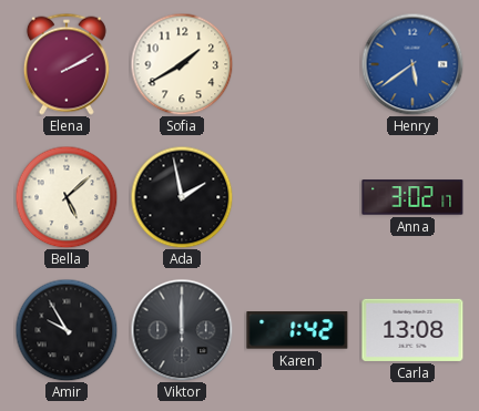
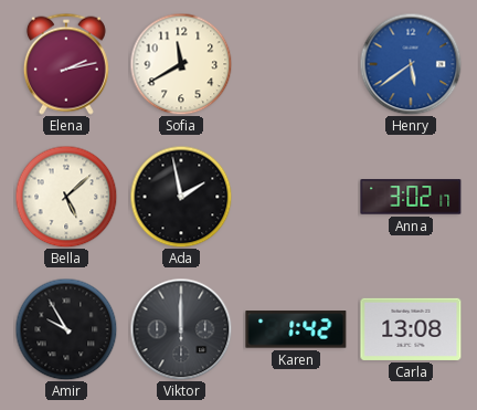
Elena: 2:10 -> 2:13
Sofia: 1:40 -> 11:40
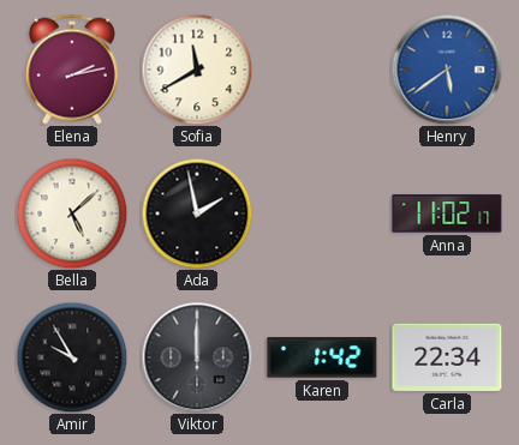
Anna: 3:02 -> 11:02
Carla: 13:08 -> 22:34
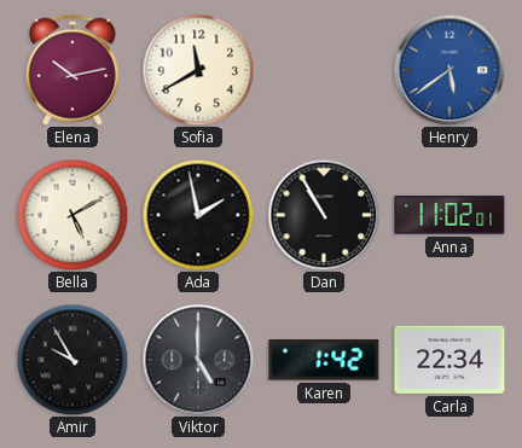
Elena: 2:13 -> 10:13
Bella: 5:08 -> 5:10
Dan: none -> 10:55
Anna: 11:02:17 -> 11:02:01
Viktor: 12:00 -> 5:00
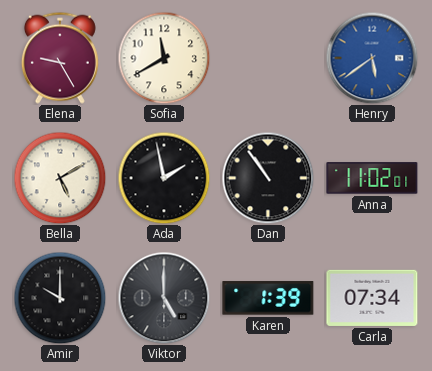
Elena: 10:13 -> 9:25
Dan: 10:55 -> 10:54
Amir: 9:55 -> 10:00
Karen: 1:42 -> 1:39
Carla: 22:34 -> 07:34
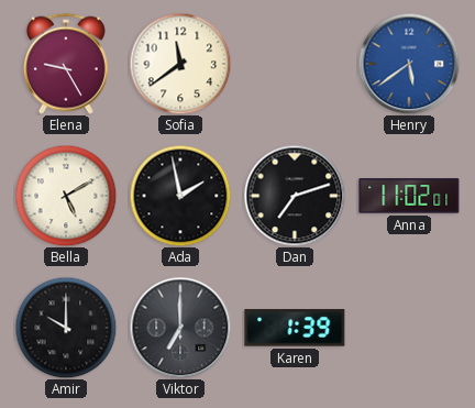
Sofia: 11:40 -> 11:39
Dan: 10:54 -> 7:12
Viktor: 5:00 -> 7:00
Carla: 07:34 -> none
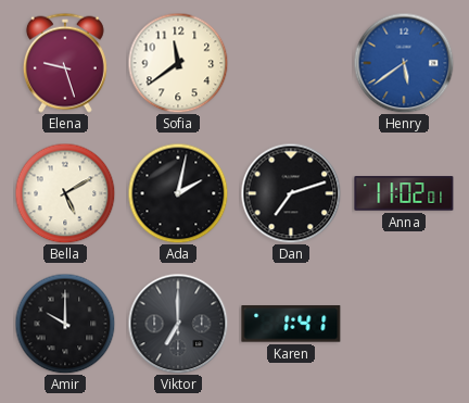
Elena: 9:25 -> 9:27
Ada: 1:58 -> 2:02
Karen: 1:39 -> 1:41
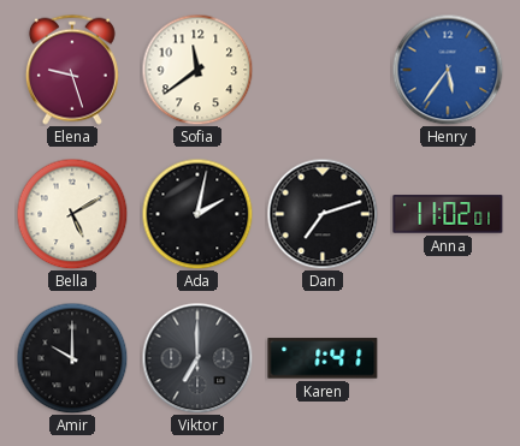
Henry: 5:39 -> 5:36
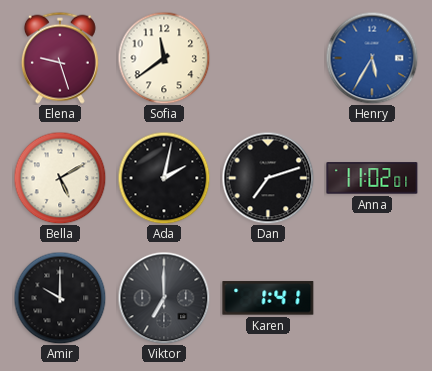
Henry: 5:36 -> 5:35
